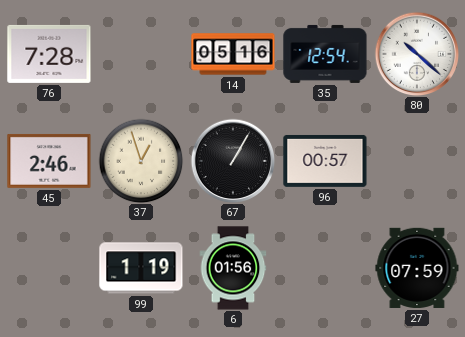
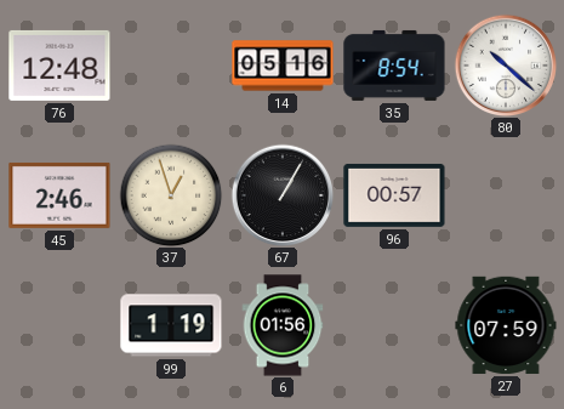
76: 7:28 -> 12:48
35: 12:54 -> 8:54
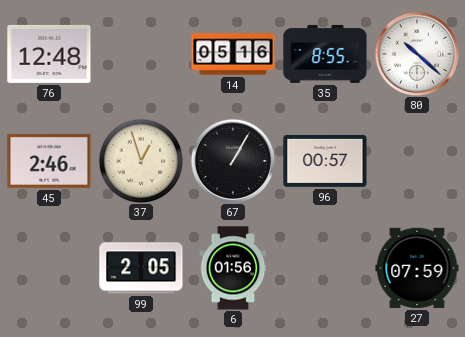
35: 8:54 -> 8:55
99: 1:19 -> 2:05
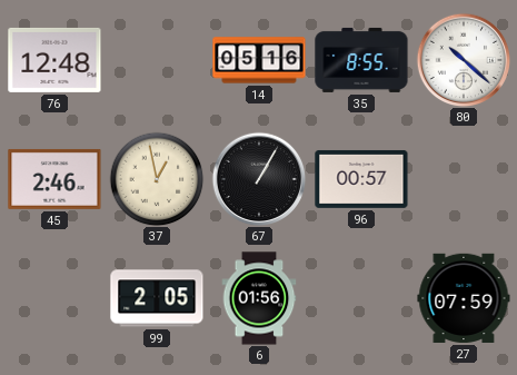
37: 12:57 -> 12:58
